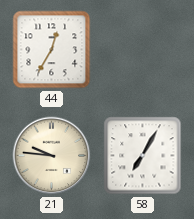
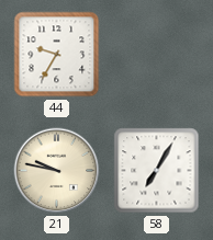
44: 12:35 -> 9:35
21: 9:46 -> 9:47
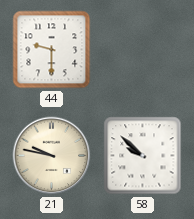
44: 9:35 -> 9:30
58: 7:05 -> 9:52
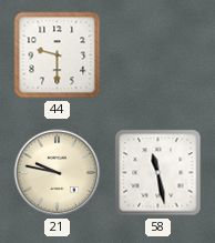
58: 9:52 -> 11:28
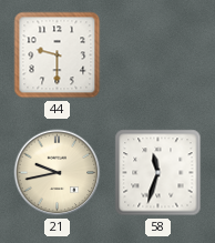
21: 9:47 -> 9:43
58: 11:28 -> 11:33
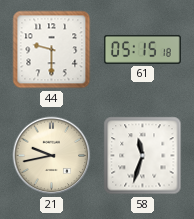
61: none -> 05:15
